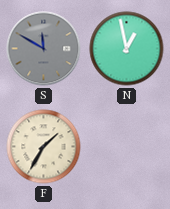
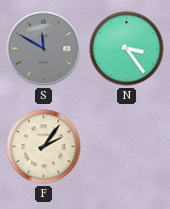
N: 12:58 -> 3:24
F: 1:35 -> 2:06
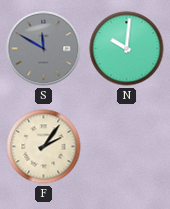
N: 3:24 -> 10:01
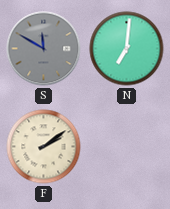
N: 10:01 -> 7:01
F: 2:06 -> 2:09
